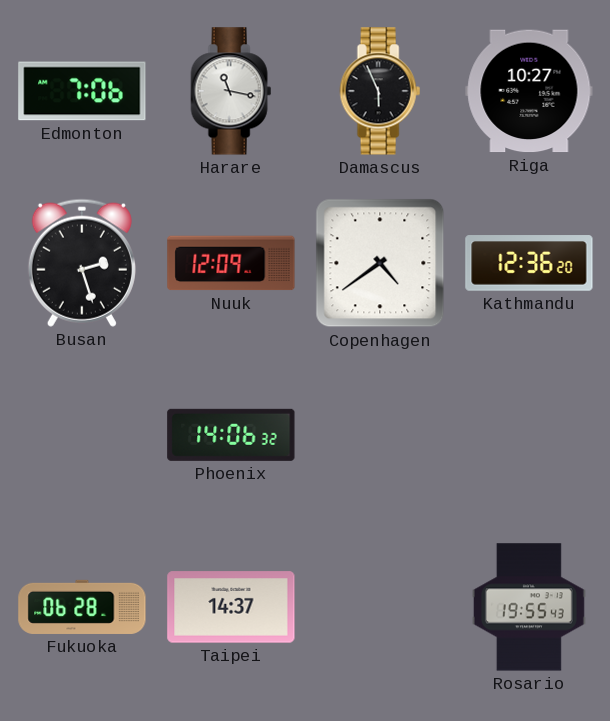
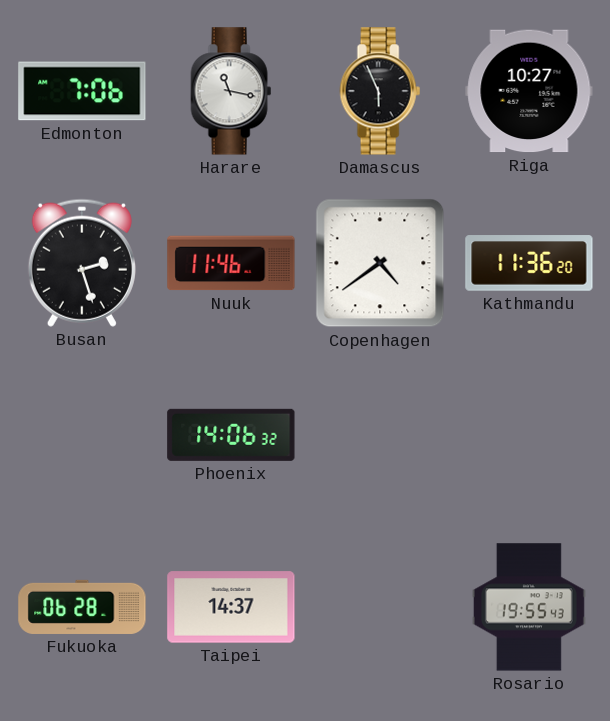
Nuuk: 12:09 -> 11:46
Kathmandu: 12:36 -> 11:36
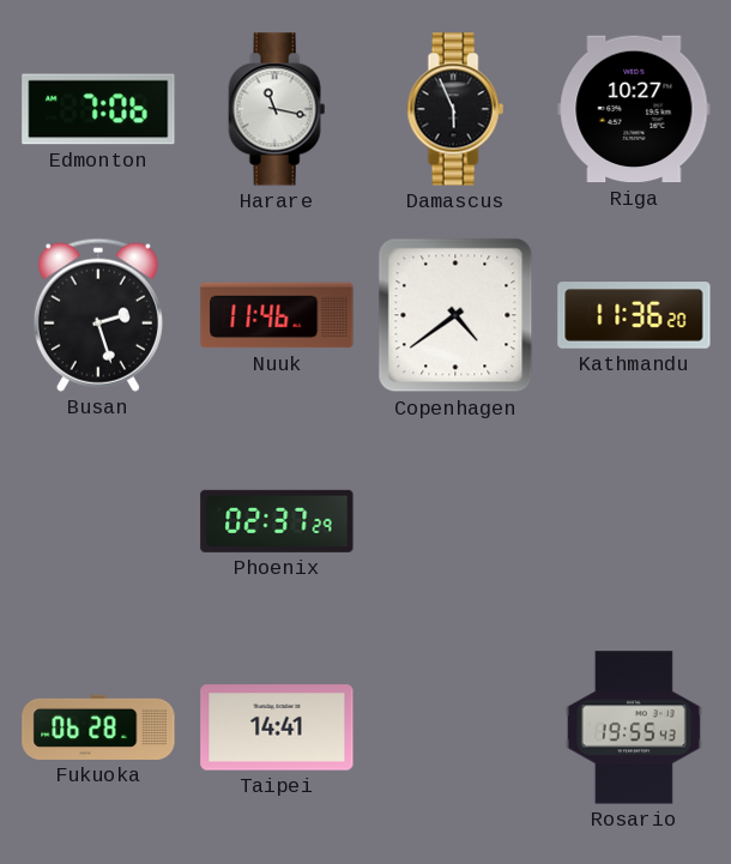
Phoenix: 14:06 -> 02:37
Taipei: 14:37 -> 14:41
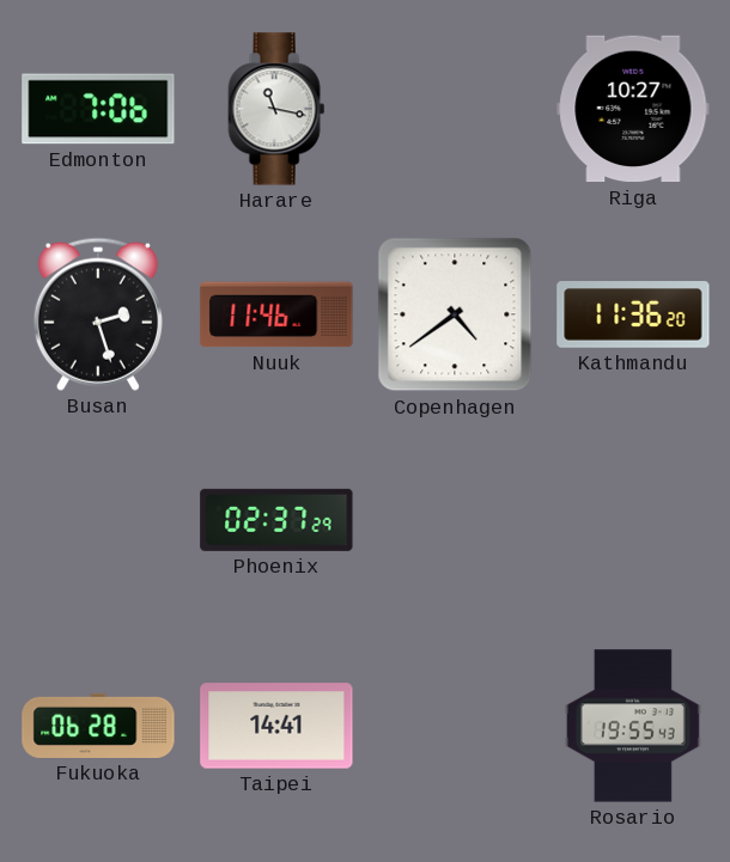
Damascus: 5:56 -> none
